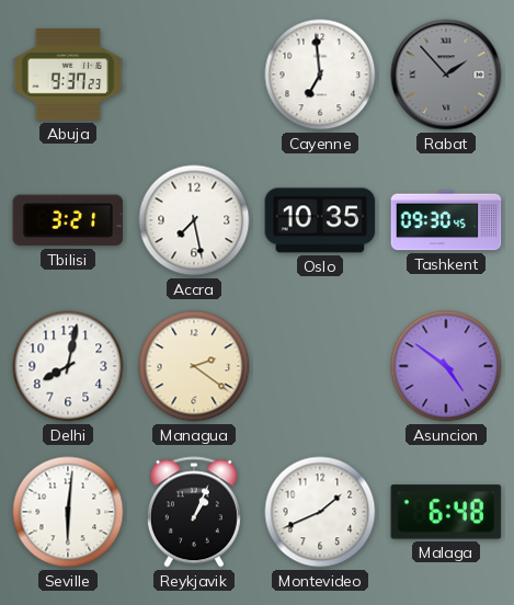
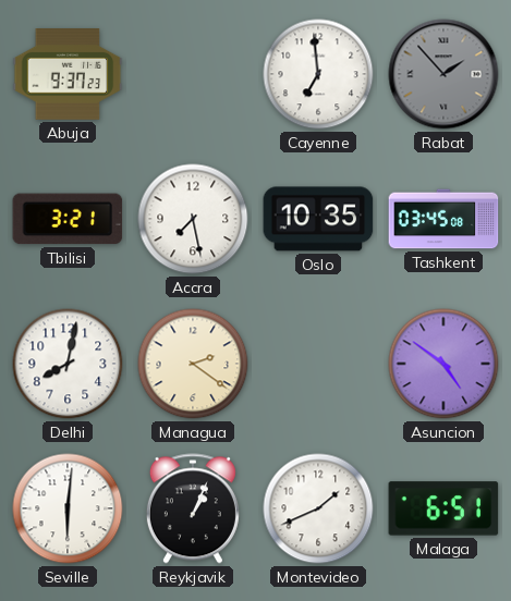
Tashkent: 09:30 -> 03:45
Malaga: 6:48 -> 6:51
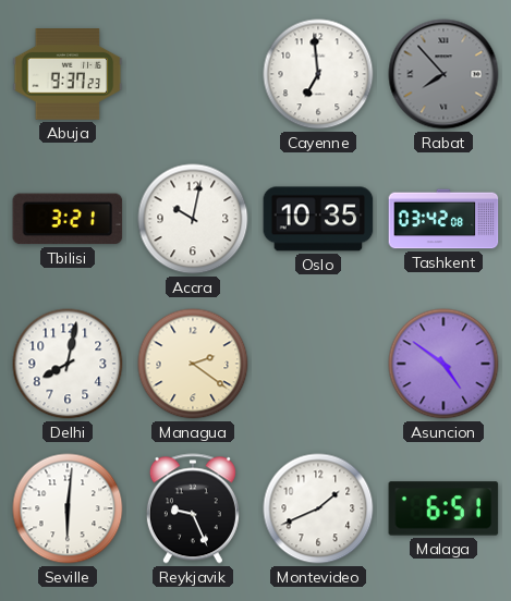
Rabat: 1:53 -> 7:53
Accra: 7:28 -> 10:02
Tashkent: 03:45 -> 03:42
Reykjavik: 1:04 -> 9:26
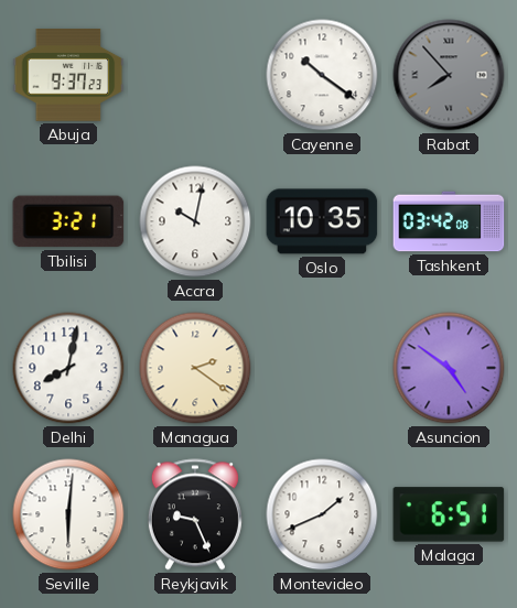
Cayenne: 6:59 -> 10:21
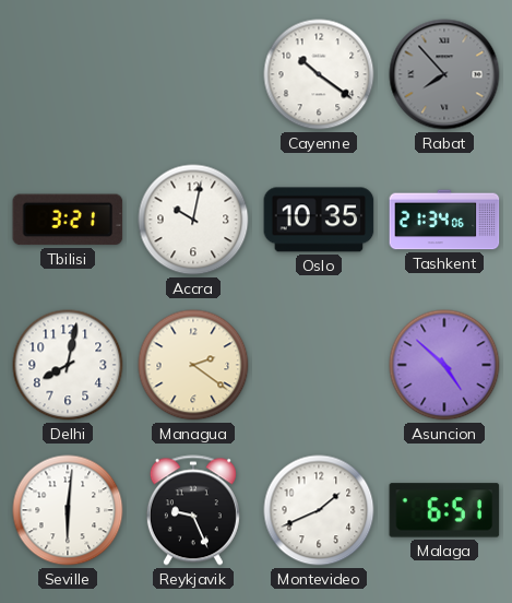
Abuja: 9:37 -> none
Tashkent: 03:42 -> 21:34
Asuncion: 4:51 -> 4:52
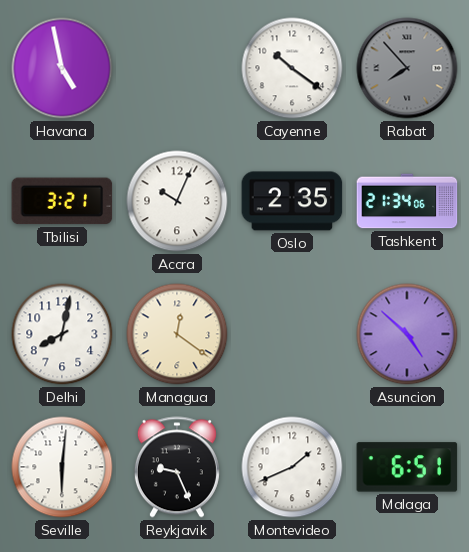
Havana: none -> 4:58
Accra: 10:02 -> 10:04
Oslo: 10:35 -> 2:35
Managua: 2:21 -> 12:21
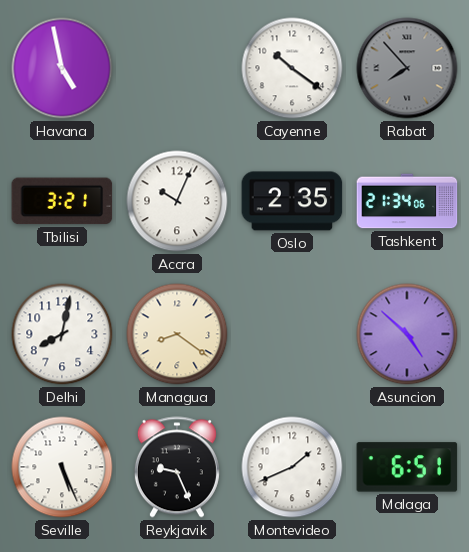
Managua: 12:21 -> 8:21
Seville: 6:01 -> 5:26
